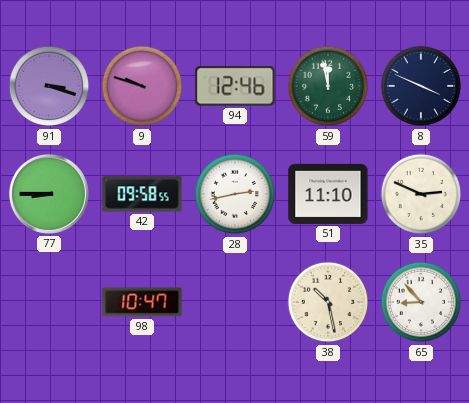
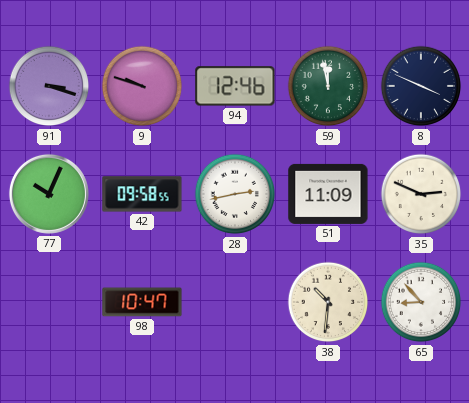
77: 8:45 -> 10:04
51: 11:10 -> 11:09
38: 10:28 -> 10:31
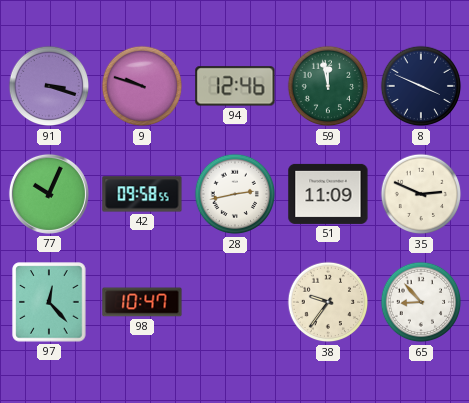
97: none -> 12:23
38: 10:31 -> 9:36
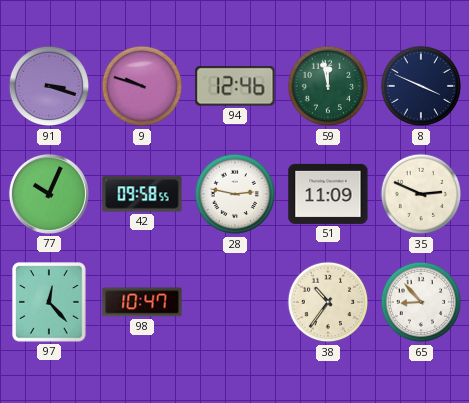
28: 2:43 -> 2:47
38: 9:36 -> 10:36
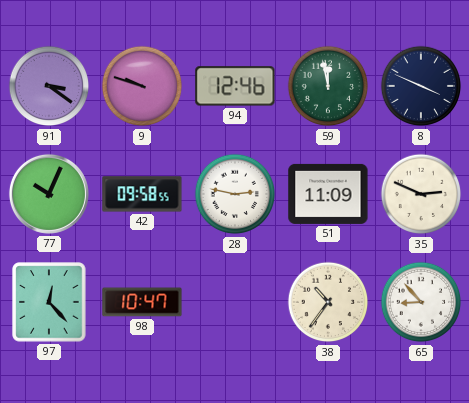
91: 3:18 -> 3:21
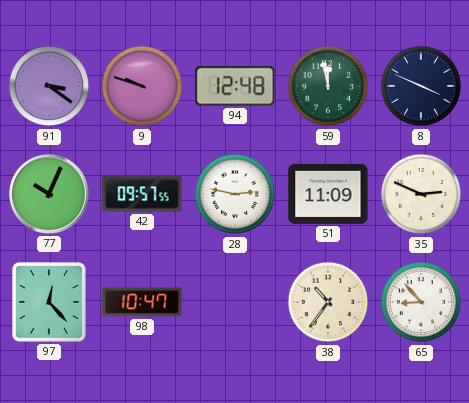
94: 12:46 -> 12:48
42: 09:58 -> 09:57
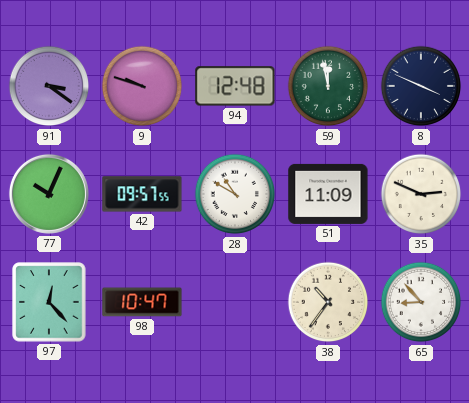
28: 2:47 -> 10:50
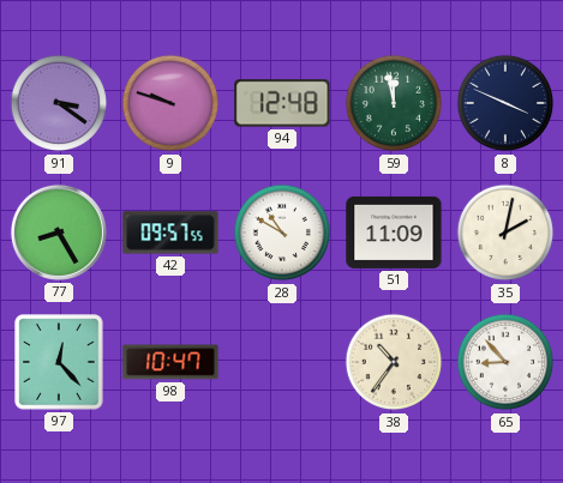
77: 10:04 -> 8:25
35: 2:49 -> 2:02
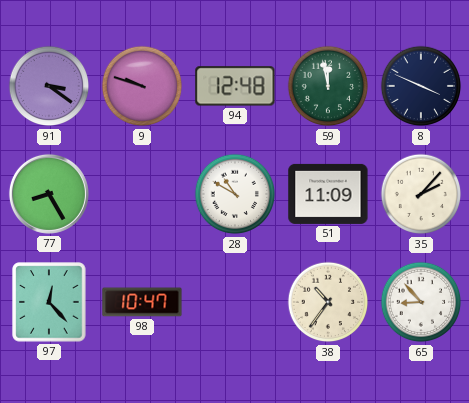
42: 09:57 -> none
35: 2:02 -> 2:07
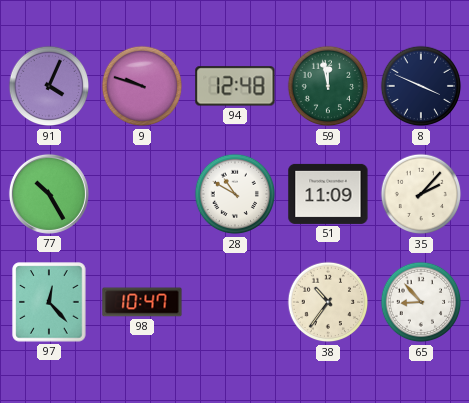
91: 3:21 -> 4:04
77: 8:25 -> 10:25
